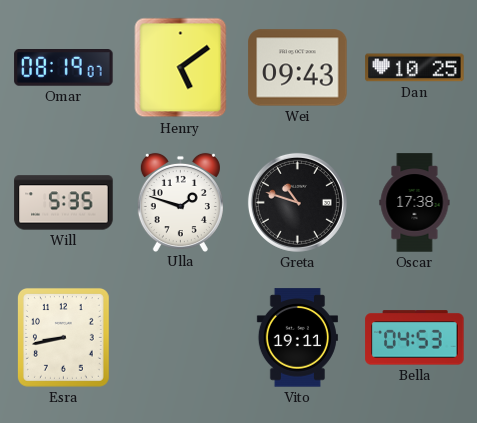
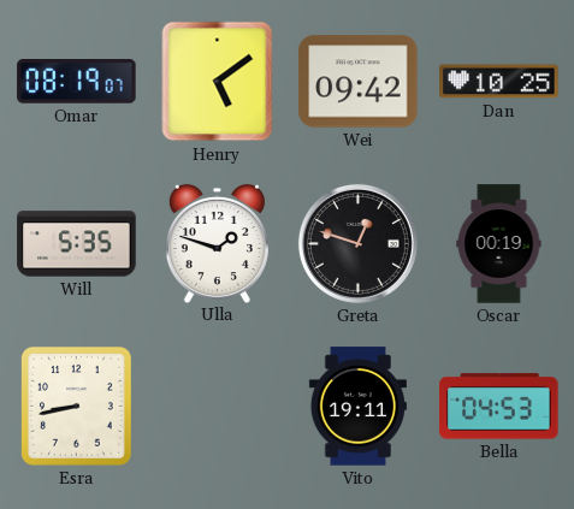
Wei: 09:43 -> 09:42
Greta: 10:48 -> 12:48
Oscar: 17:38 -> 00:19
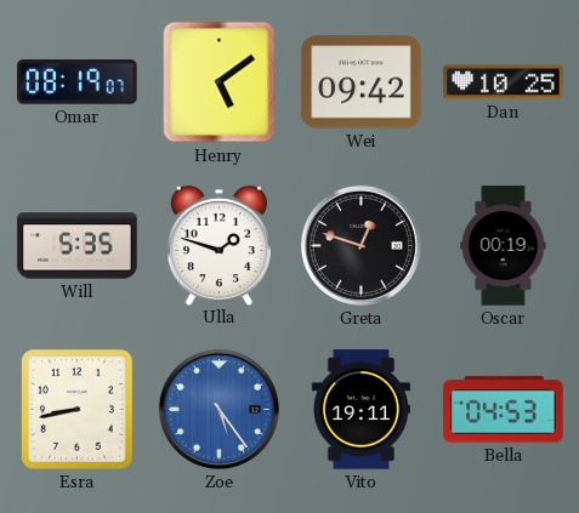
Zoe: none -> 5:24
